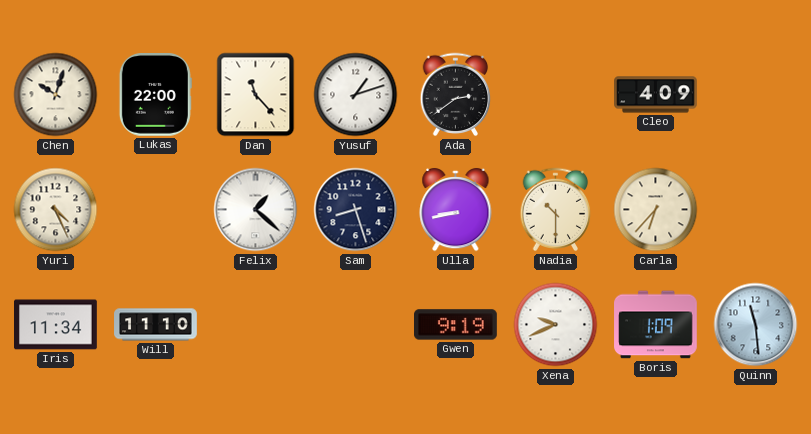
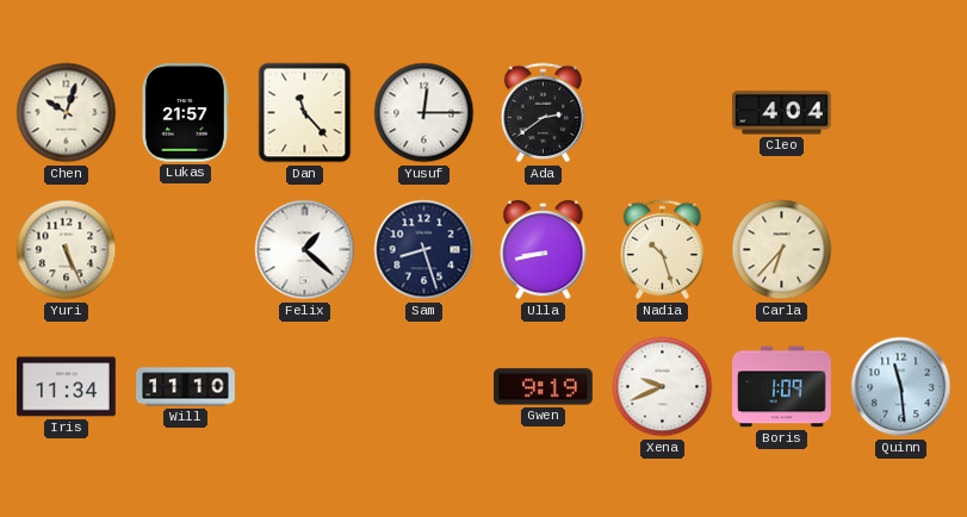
Lukas: 22:00 -> 21:57
Yusuf: 1:12 -> 12:15
Cleo: 4:09 -> 4:04
Yuri: 4:26 -> 5:26
Nadia: 10:30 -> 10:27
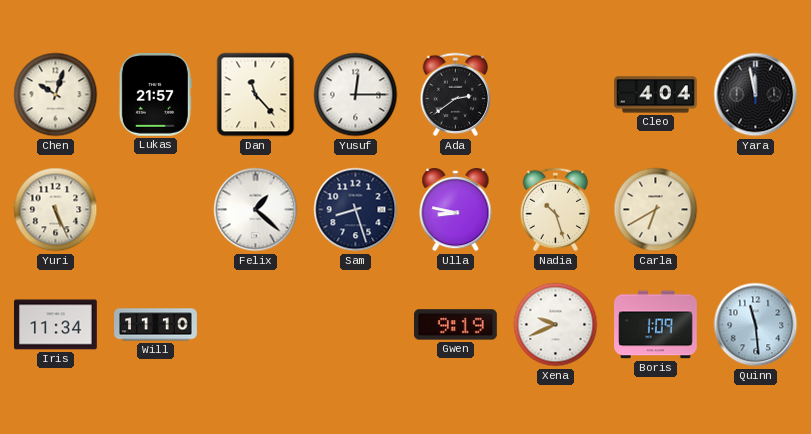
Yara: none -> 11:58
Ulla: 8:43 -> 8:47
Carla: 6:37 -> 6:40
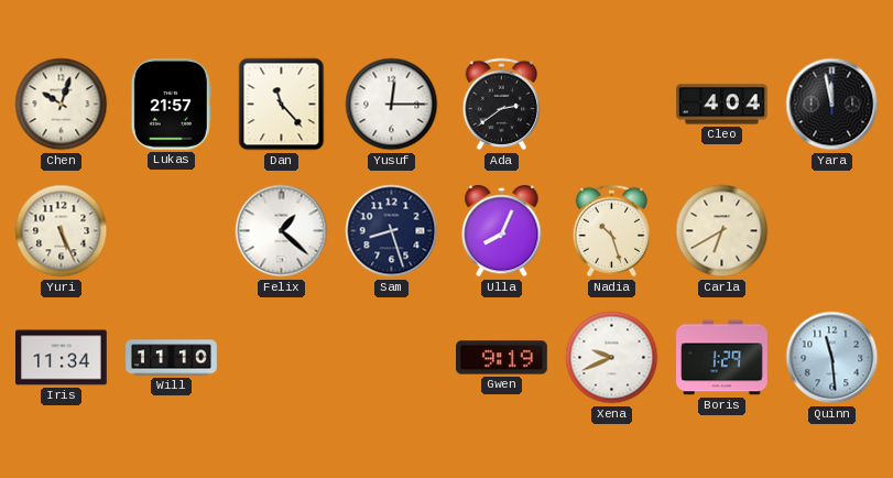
Ulla: 8:47 -> 8:04
Boris: 1:09 -> 1:29
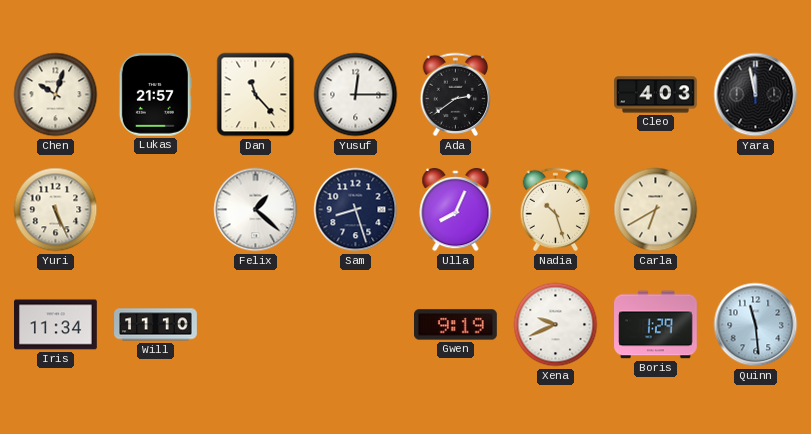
Cleo: 4:04 -> 4:03
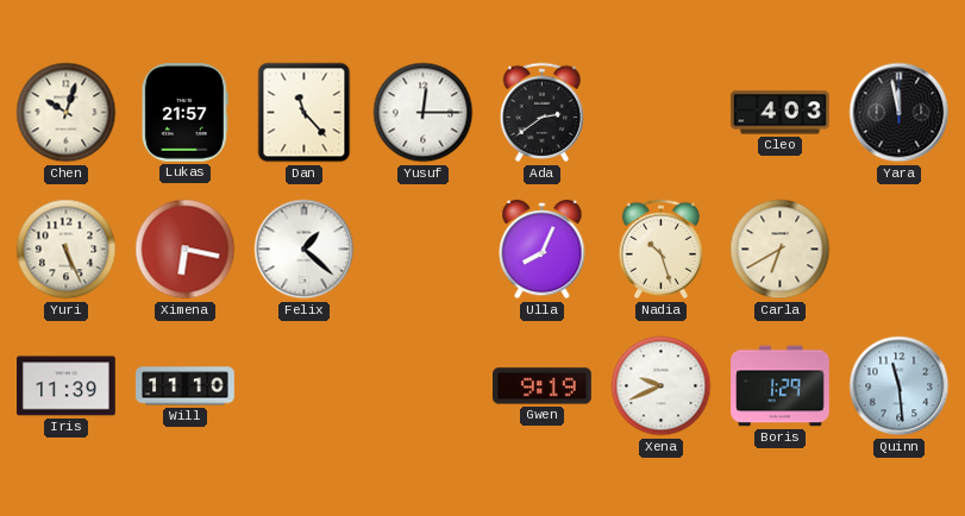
Ximena: none -> 6:17
Sam: 8:27 -> none
Iris: 11:34 -> 11:39
